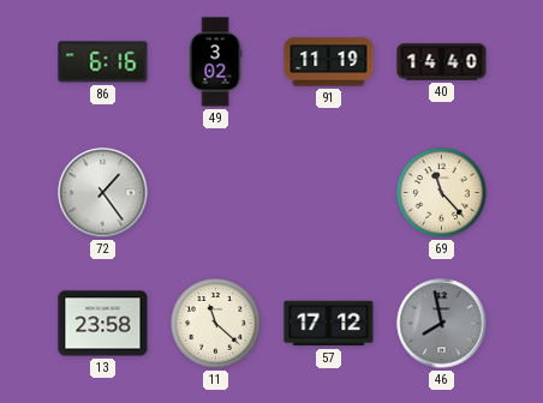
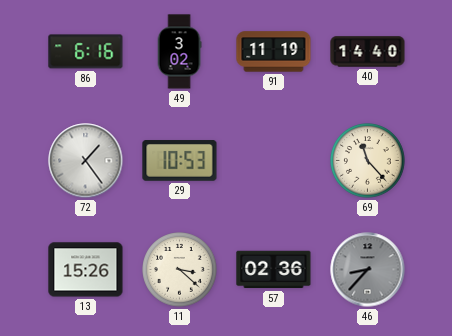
29: none -> 10:53
13: 23:58 -> 15:26
11: 11:22 -> 3:22
57: 17:12 -> 02:36
46: 7:58 -> 8:37
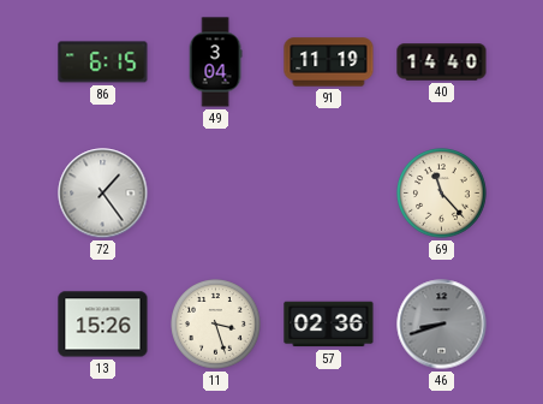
86: 6:16 -> 6:15
49: 3:02 -> 3:04
29: 10:53 -> none
11: 3:22 -> 3:27
46: 8:37 -> 8:42
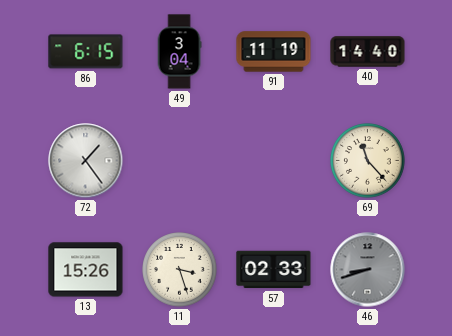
57: 02:36 -> 02:33
